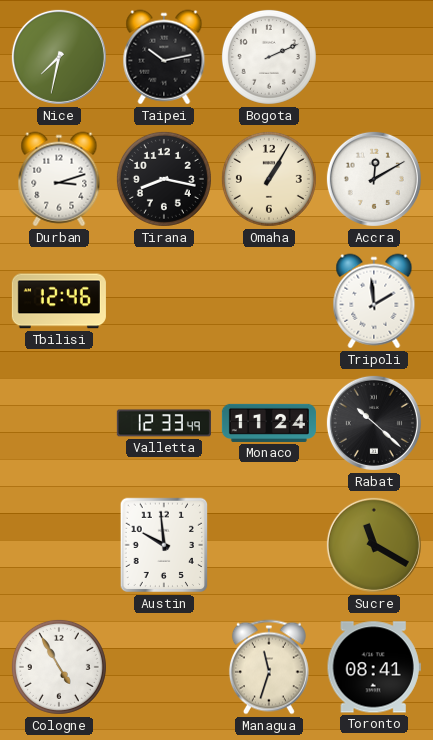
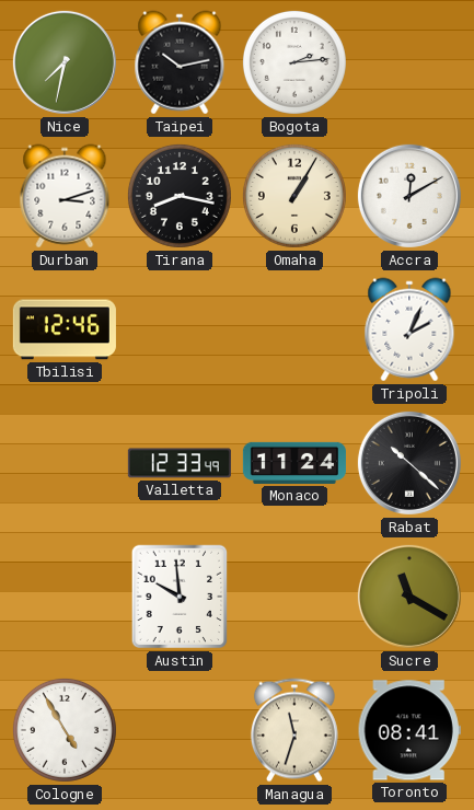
Bogota: 2:11 -> 2:14
Tripoli: 1:59 -> 2:04
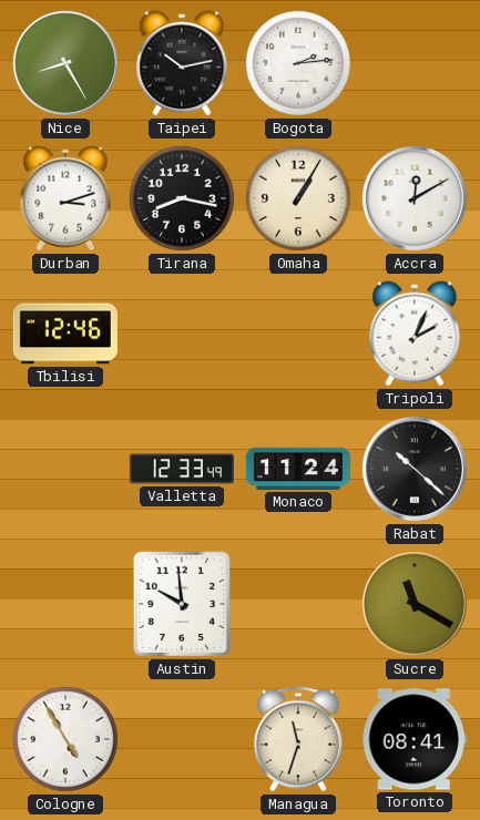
Nice: 7:32 -> 8:25
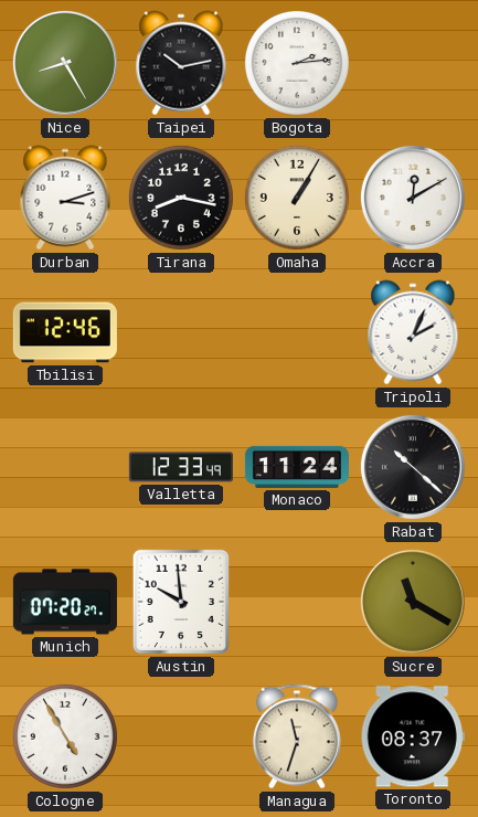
Munich: none -> 07:20
Toronto: 08:41 -> 08:37
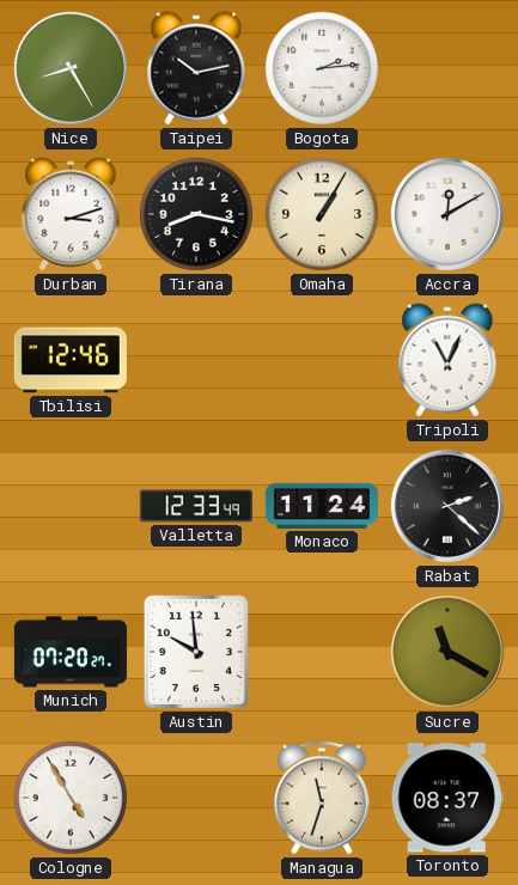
Tripoli: 2:04 -> 11:04
Rabat: 10:22 -> 2:22
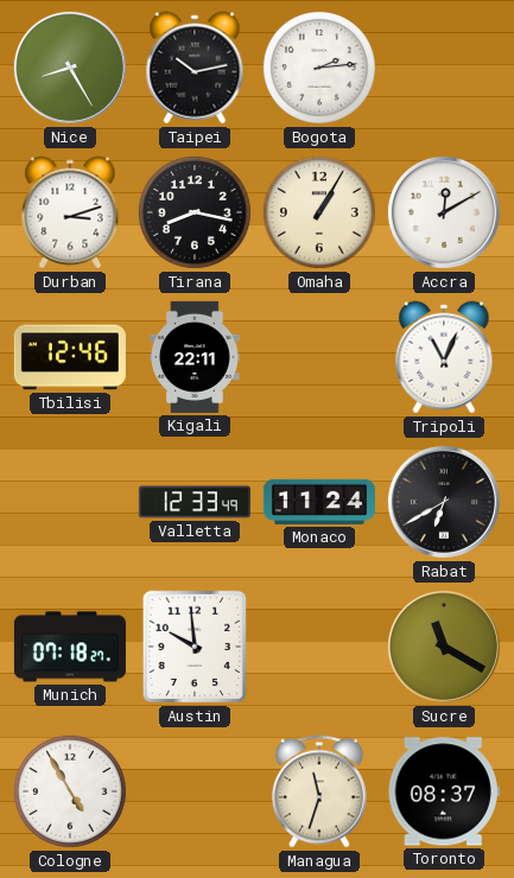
Kigali: none -> 22:11
Rabat: 2:22 -> 6:40
Munich: 07:20 -> 07:18
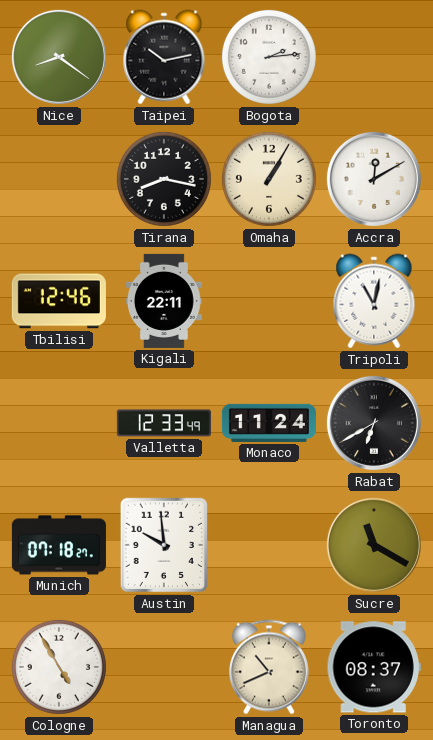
Nice: 8:25 -> 8:21
Durban: 3:12 -> none
Tripoli: 11:04 -> 11:02
Managua: 11:33 -> 10:41
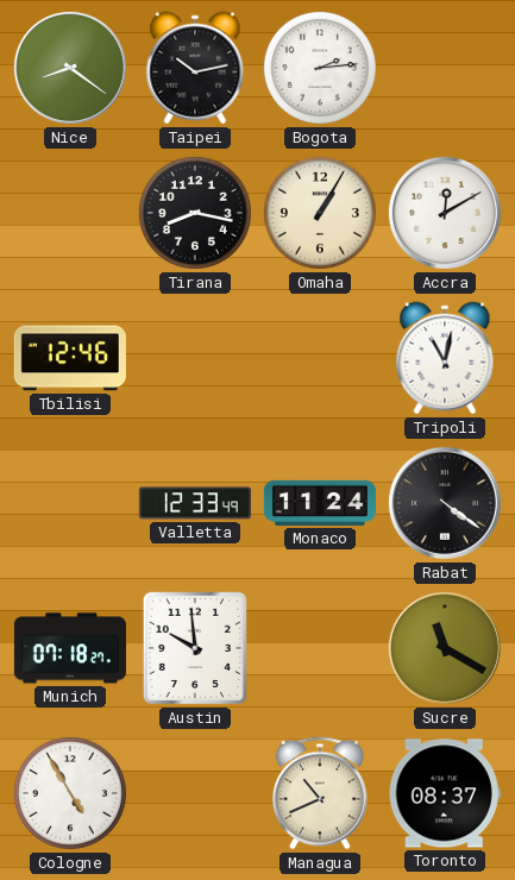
Kigali: 22:11 -> none
Rabat: 6:40 -> 4:21
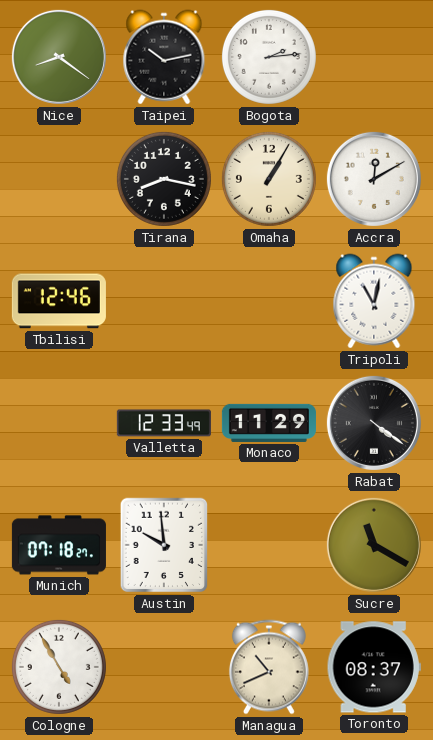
Monaco: 11:24 -> 11:29
